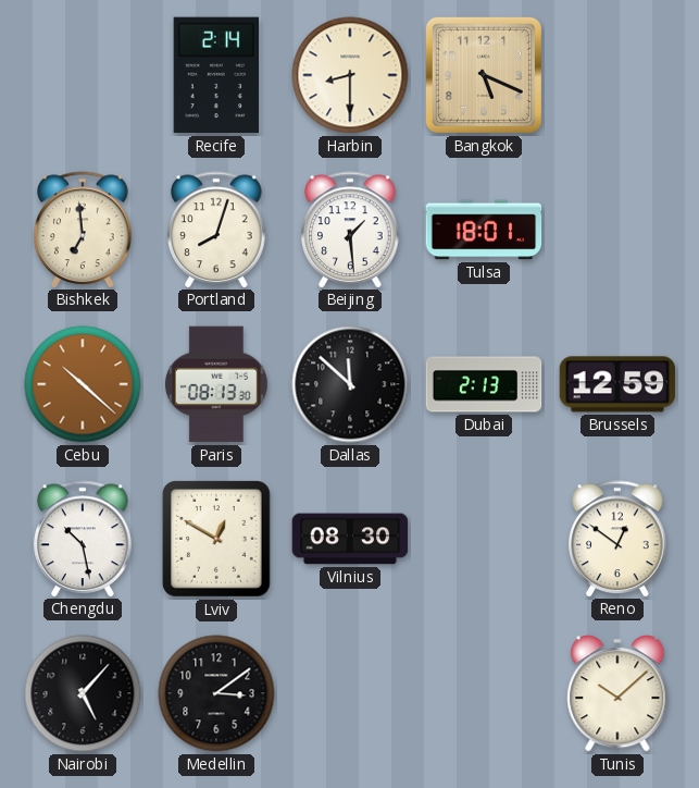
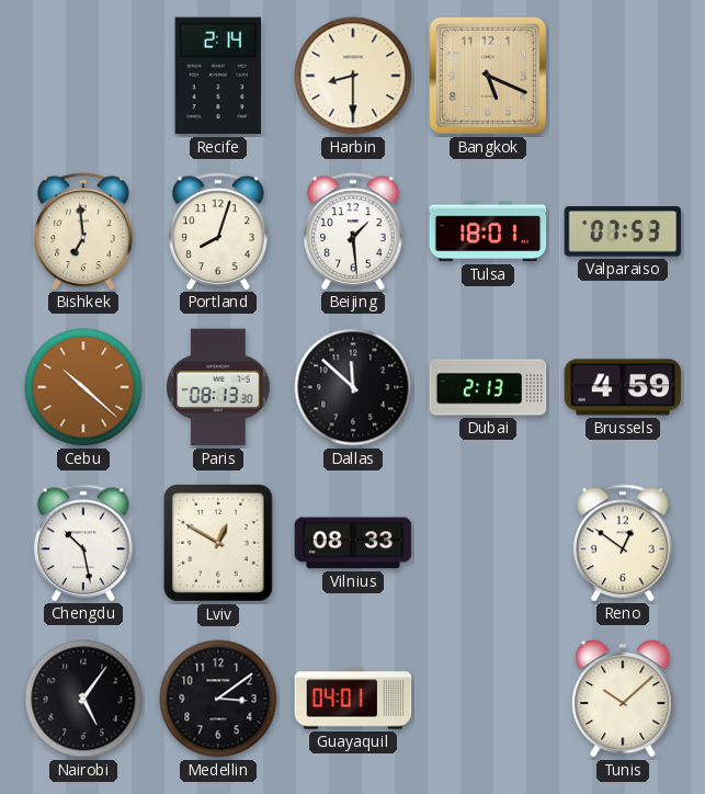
Valparaiso: none -> 07:53
Brussels: 12:59 -> 4:59
Vilnius: 08:30 -> 08:33
Nairobi: 5:07 -> 5:06
Guayaquil: none -> 04:01
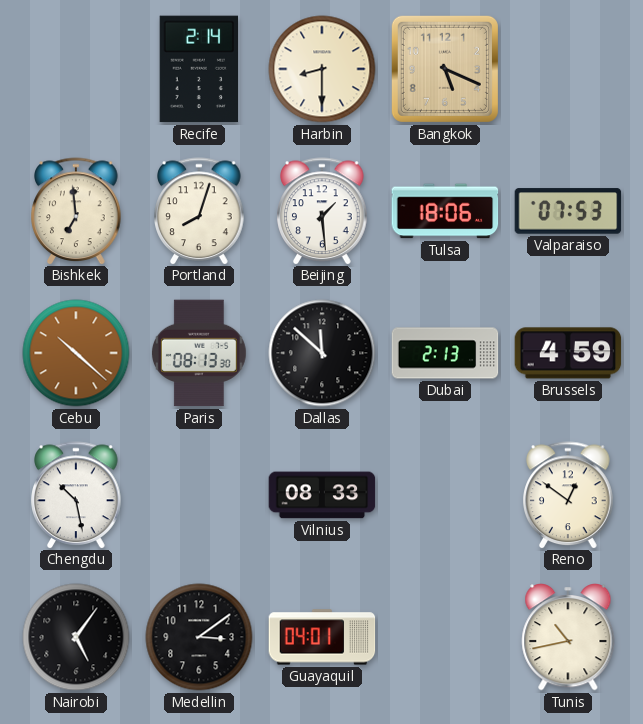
Tulsa: 18:01 -> 18:06
Lviv: 12:50 -> none
Tunis: 10:08 -> 10:43
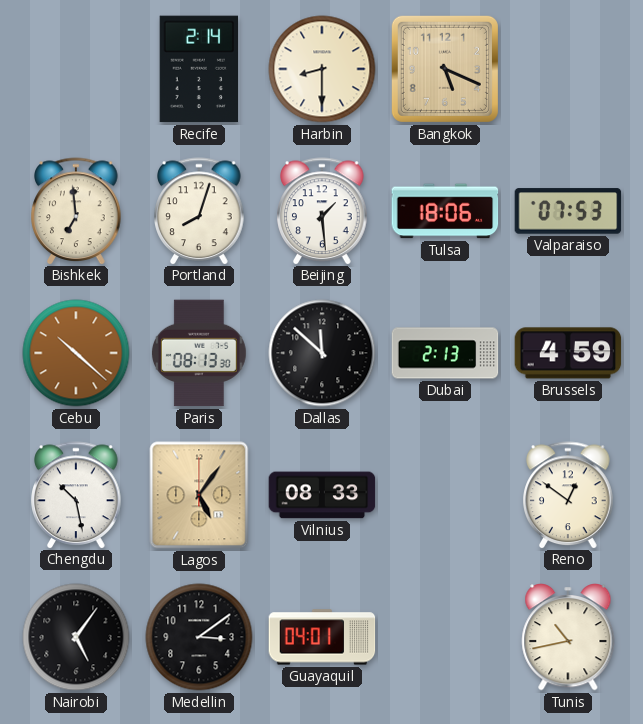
Lagos: none -> 5:06
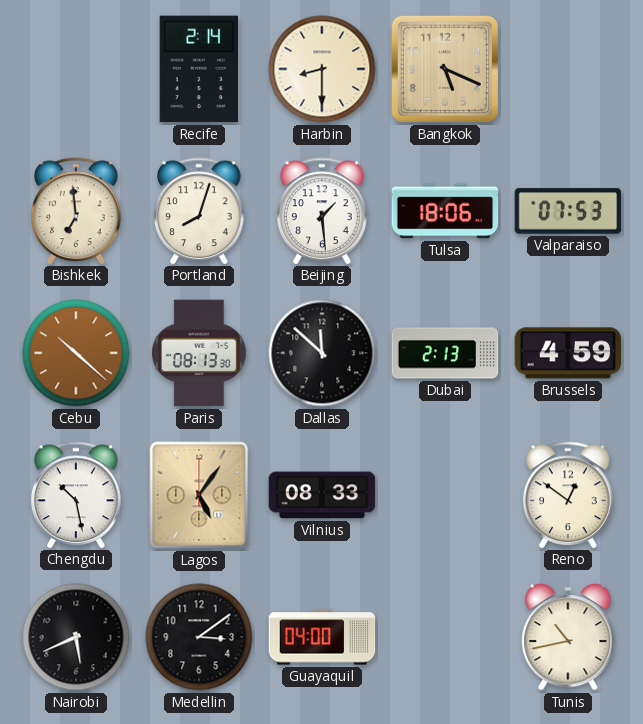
Nairobi: 5:06 -> 5:41
Guayaquil: 04:01 -> 04:00
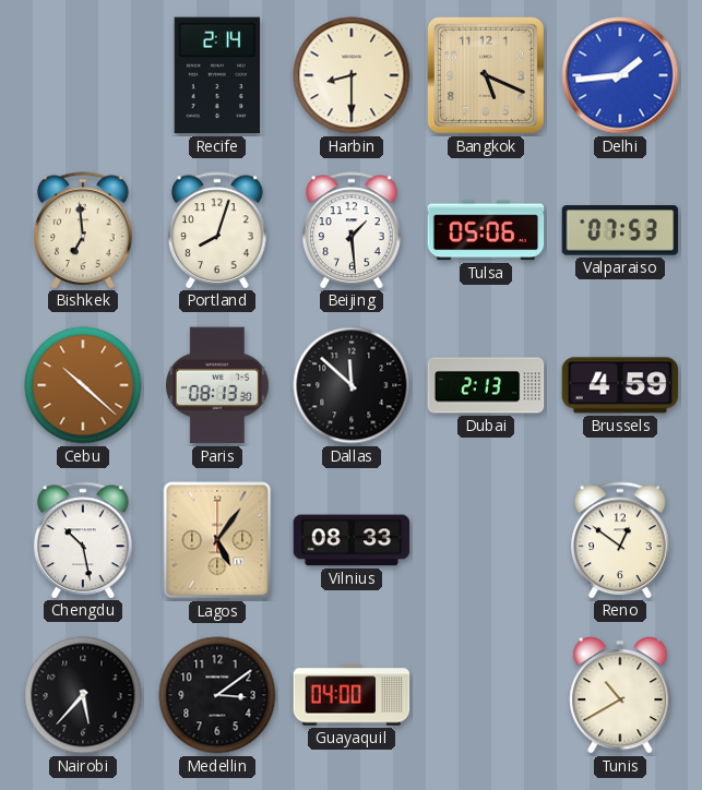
Delhi: none -> 1:44
Tulsa: 18:06 -> 05:06
Nairobi: 5:41 -> 5:37
Tunis: 10:43 -> 10:40
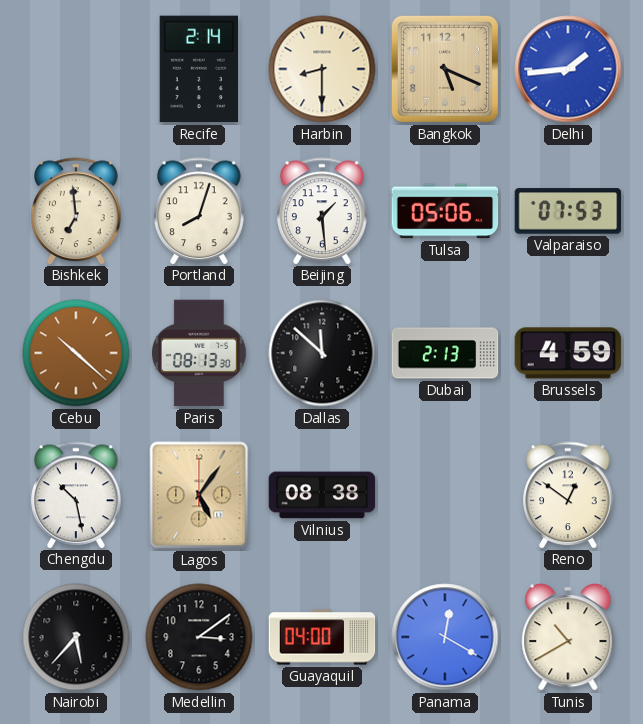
Vilnius: 08:33 -> 08:38
Panama: none -> 12:20
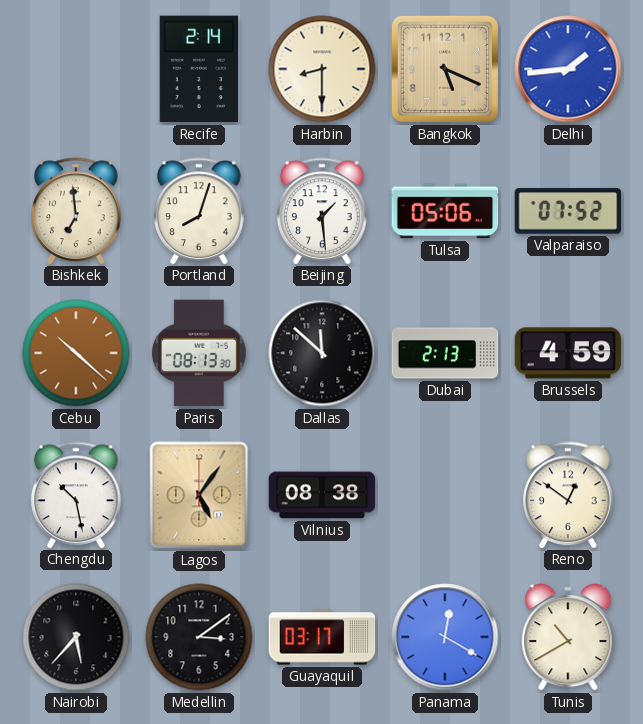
Valparaiso: 07:53 -> 07:52
Guayaquil: 04:00 -> 03:17
